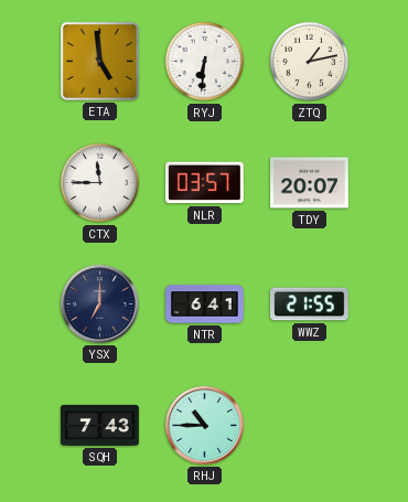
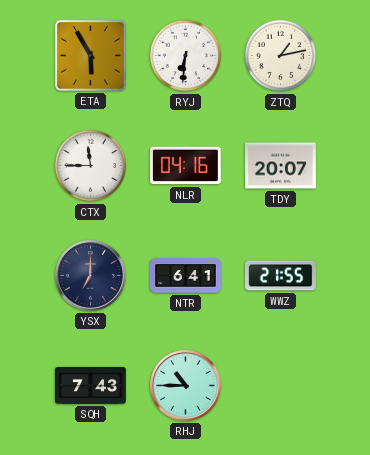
ETA: 4:59 -> 5:55
NLR: 03:57 -> 04:16
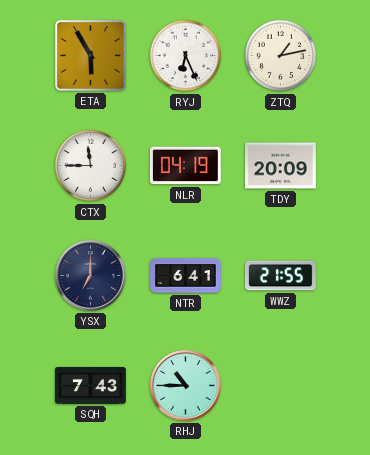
RYJ: 6:31 -> 6:26
NLR: 04:16 -> 04:19
TDY: 20:07 -> 20:09
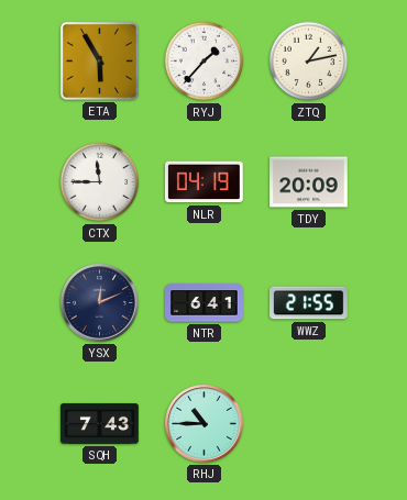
RYJ: 6:26 -> 1:37
YSX: 7:00 -> 12:11
